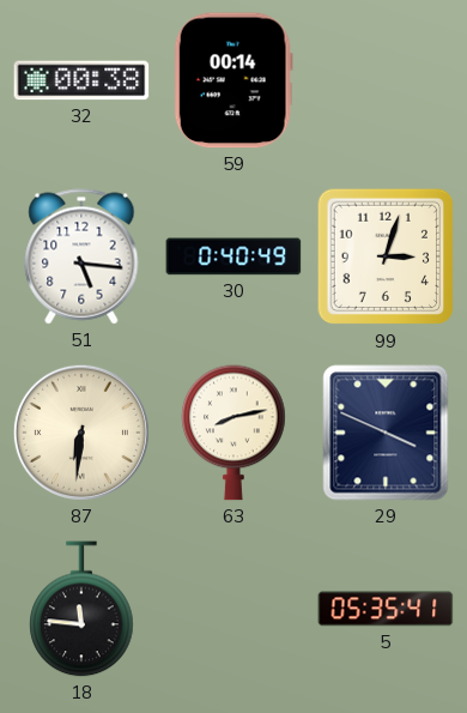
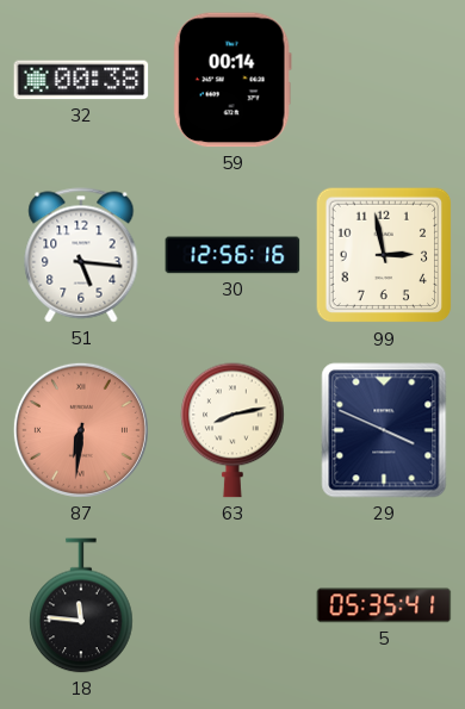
30: 0:40 -> 12:56
99: 3:03 -> 2:58
87 dial: cream -> salmon
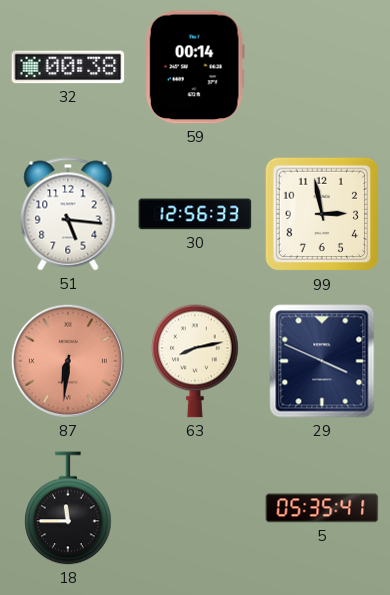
30: 12:56:16 -> 12:56:33
18: 11:46 -> 11:45
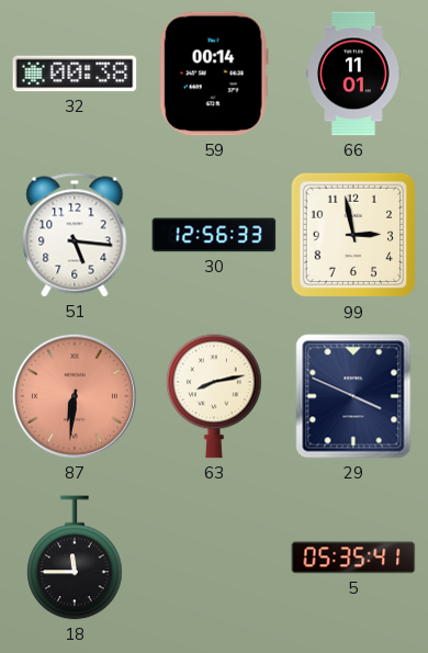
66: none -> 11:01
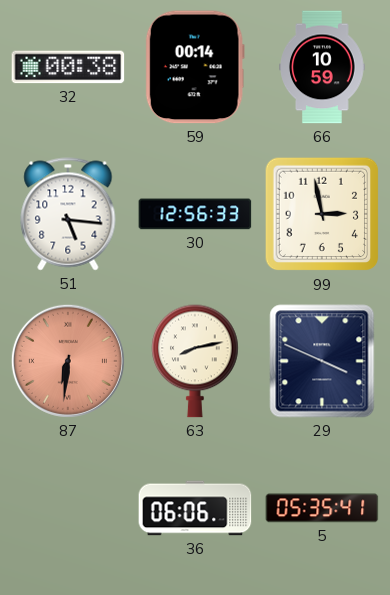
66: 11:01 -> 10:59
18: 11:45 -> none
36: none -> 06:06
